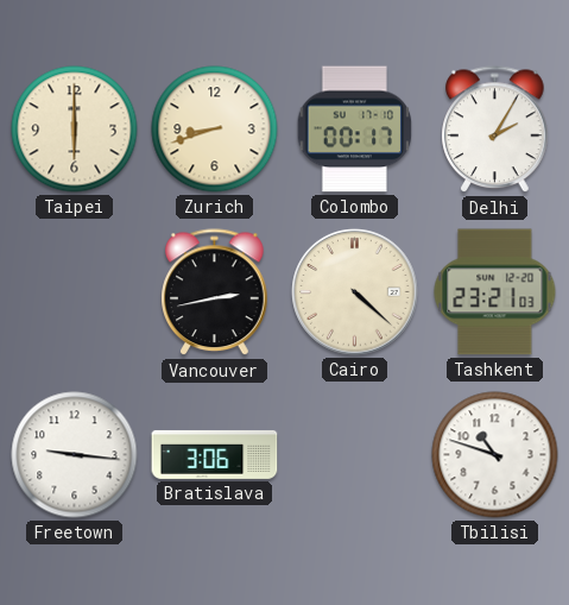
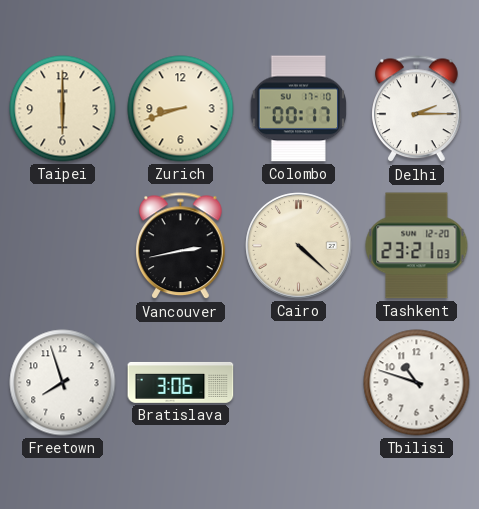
Delhi: 2:05 -> 2:15
Freetown: 9:16 -> 7:57
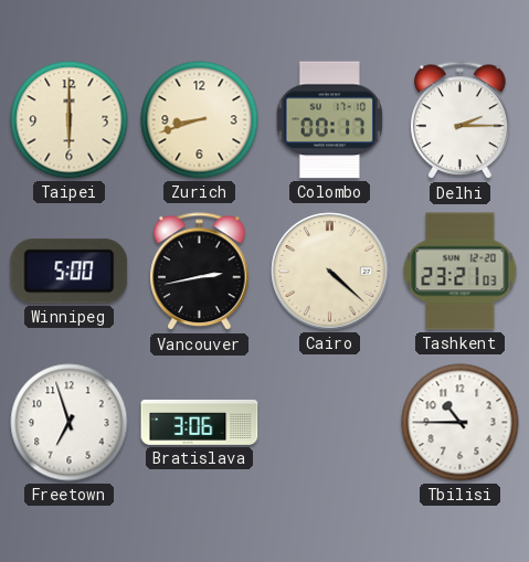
Winnipeg: none -> 5:00
Freetown: 7:57 -> 6:57
Tbilisi: 10:48 -> 10:45
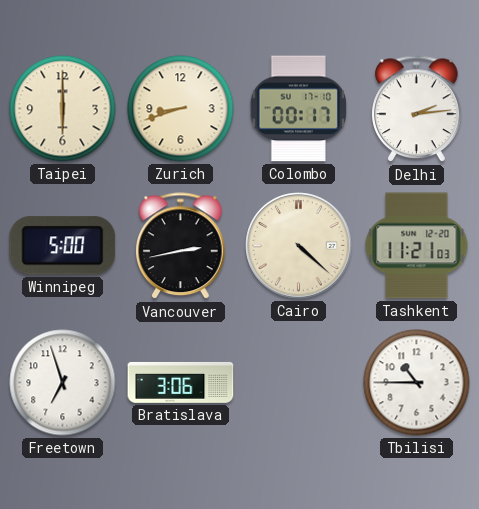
Delhi: 2:15 -> 2:14
Tashkent: 23:21 -> 11:21
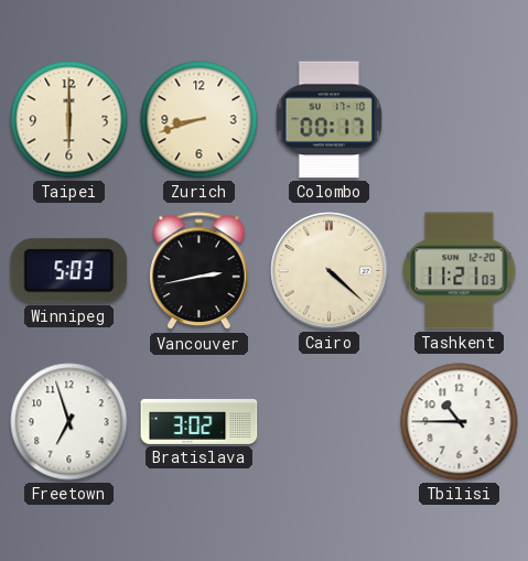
Delhi: 2:14 -> none
Winnipeg: 5:00 -> 5:03
Bratislava: 3:06 -> 3:02
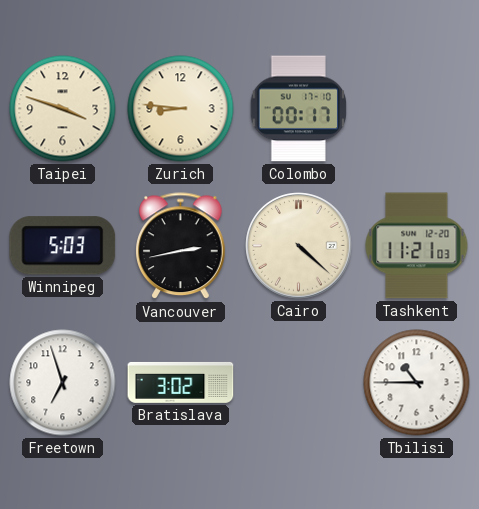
Taipei: 6:00 -> 3:48
Zurich: 8:42 -> 8:46
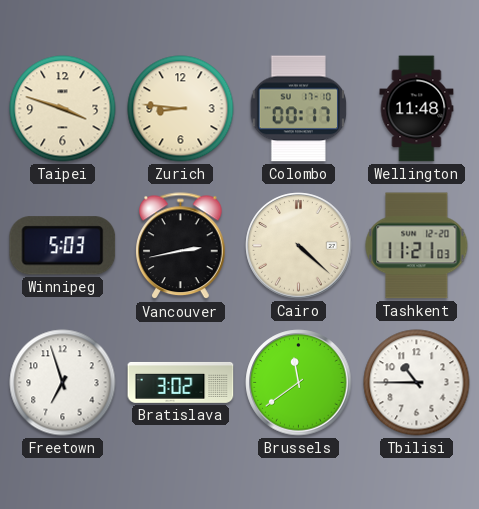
Wellington: none -> 11:48
Brussels: none -> 11:39
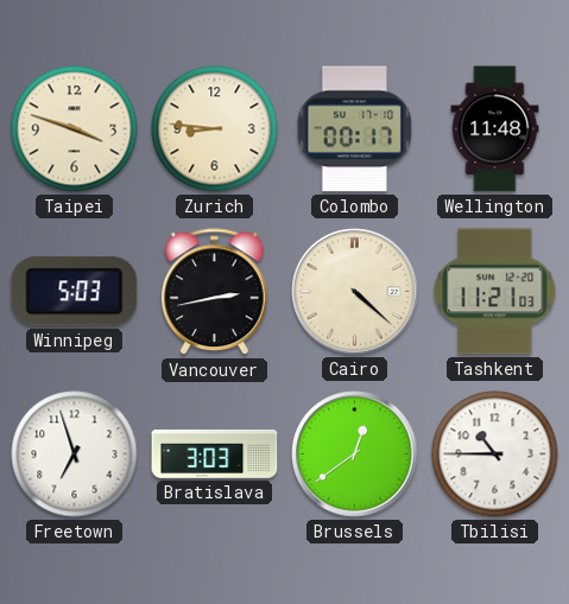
Bratislava: 3:02 -> 3:03
Brussels: 11:39 -> 12:39
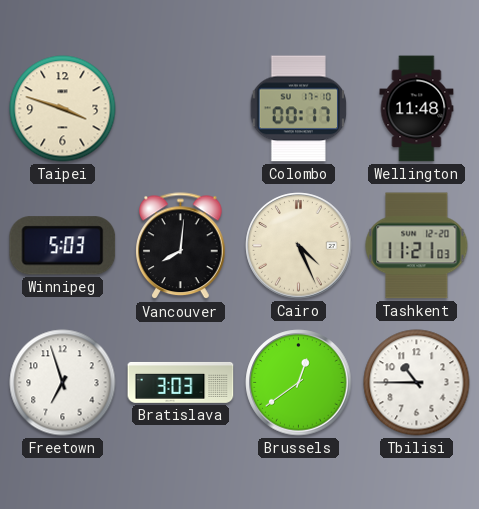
Zurich: 8:46 -> none
Vancouver: 2:43 -> 8:01
Cairo: 4:22 -> 4:26
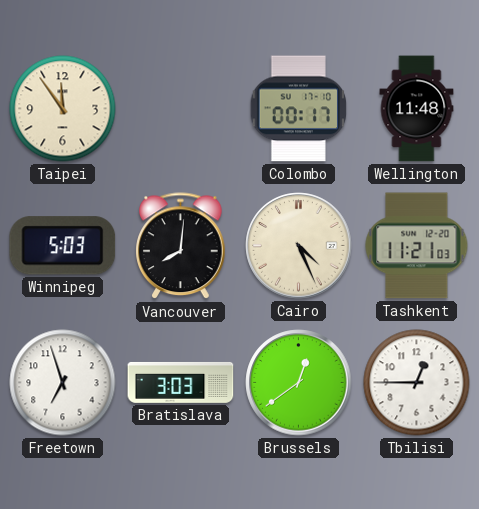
Taipei: 3:48 -> 11:54
Tbilisi: 10:45 -> 12:45
